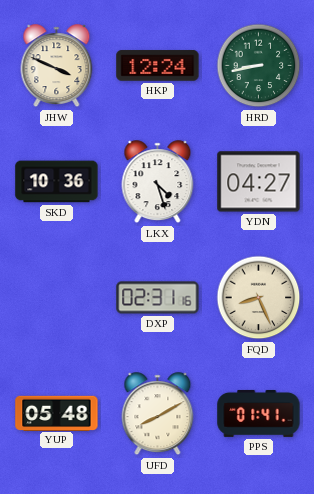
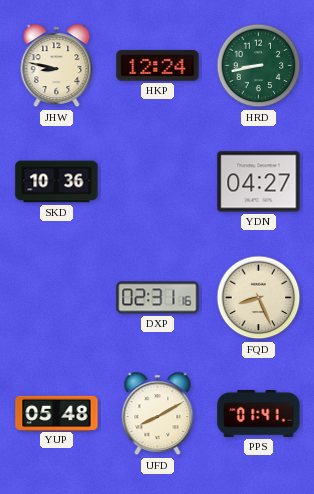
JHW: 3:49 -> 8:47
LKX: 4:27 -> none
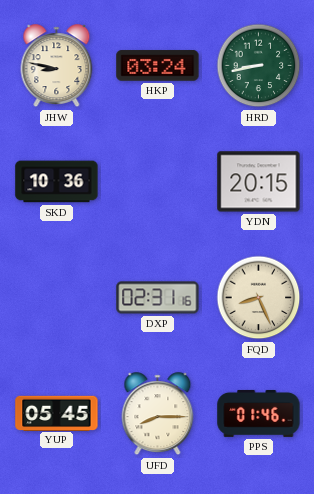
HKP: 12:24 -> 03:24
YDN: 04:27 -> 20:15
YUP: 05:48 -> 05:45
UFD: 8:10 -> 8:15
PPS: 01:41 -> 01:46
